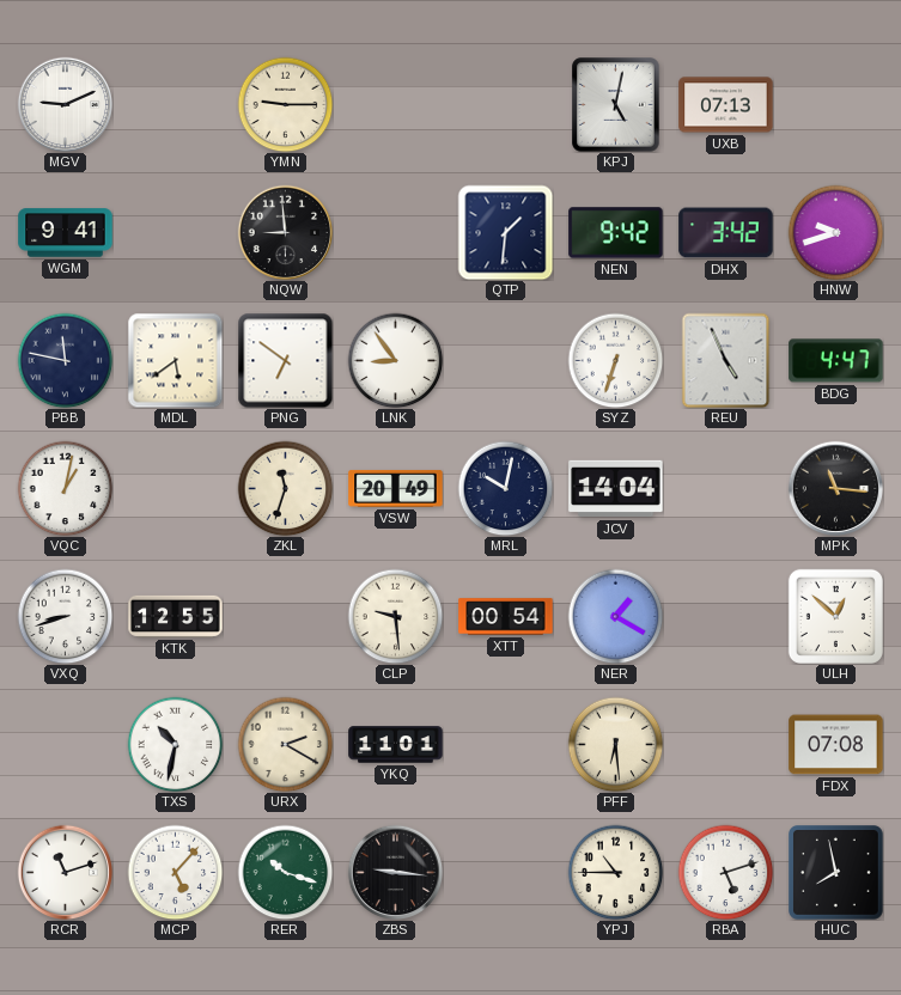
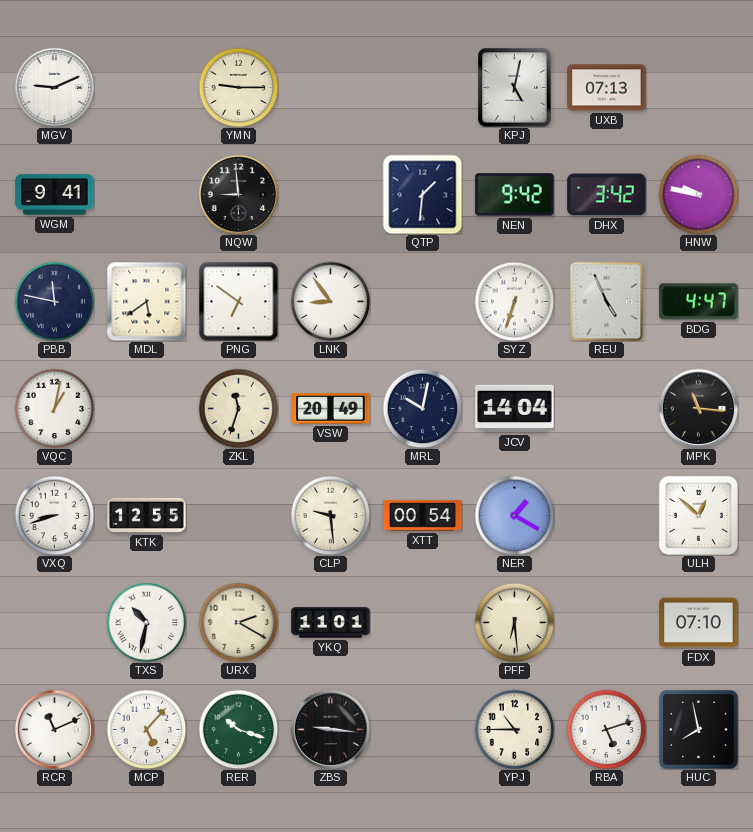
HNW: 9:42 -> 9:47
FDX: 07:08 -> 07:10
RCR: 11:12 -> 11:11
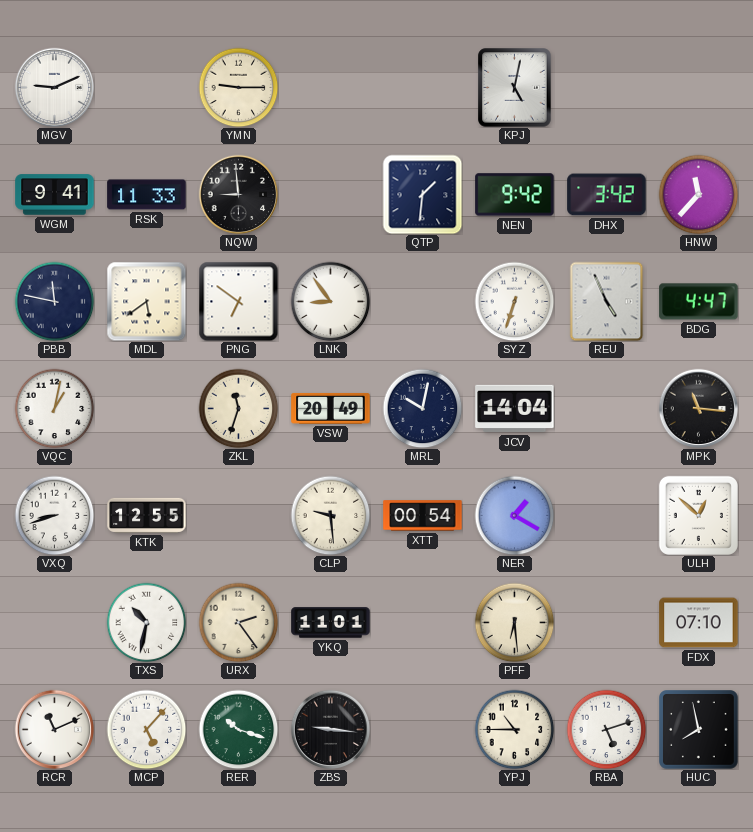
UXB: 07:13 -> none
RSK: none -> 11:33
HNW: 9:47 -> 11:37
URX: 2:20 -> 2:24
